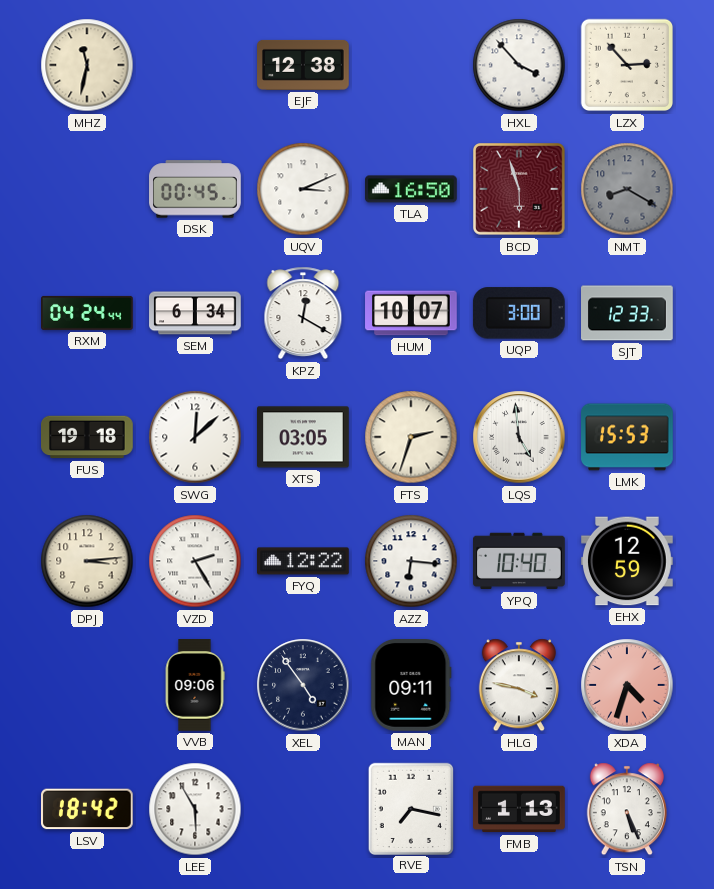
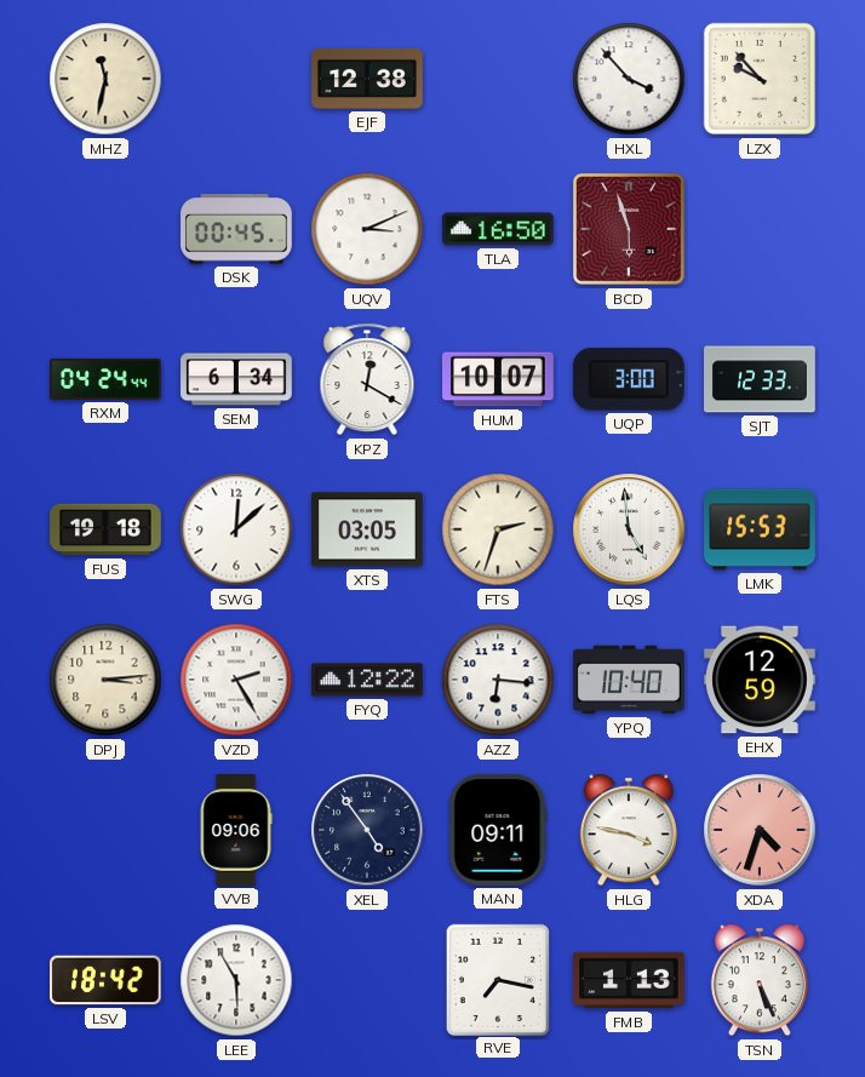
LZX: 2:53 -> 9:53
NMT: 8:20 -> none
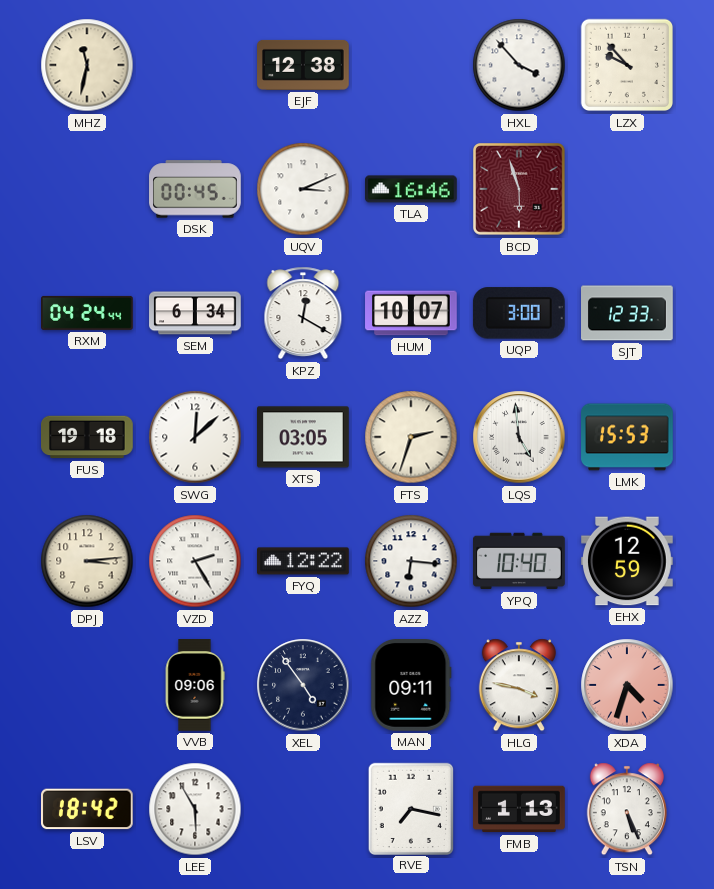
TLA: 16:50 -> 16:46
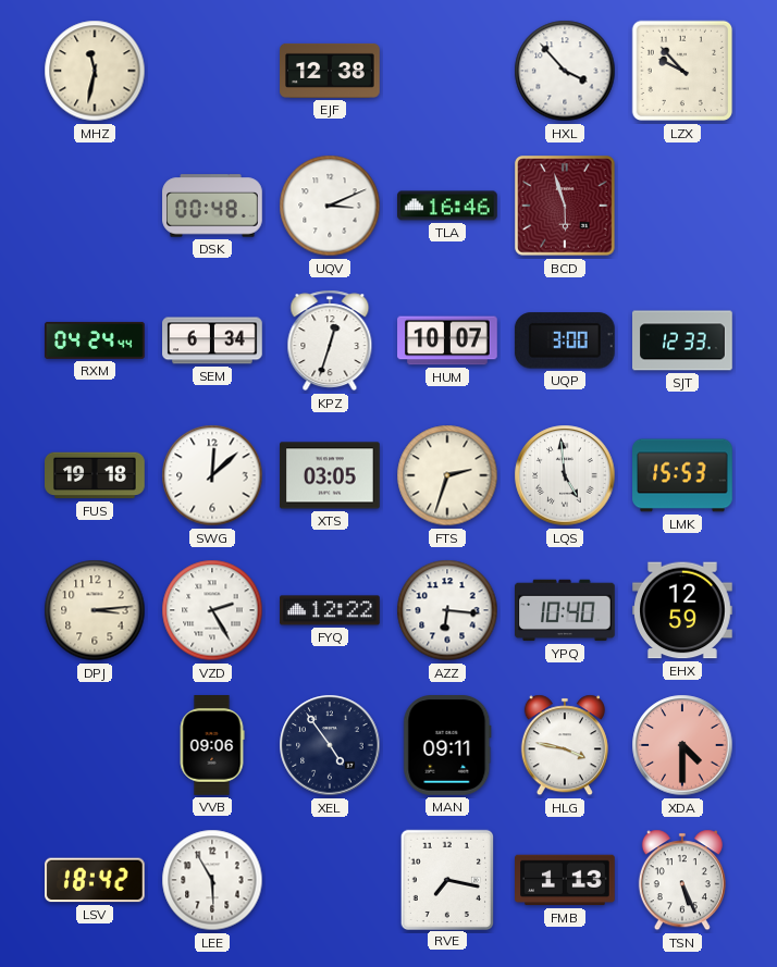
DSK: 00:45 -> 00:48
KPZ: 12:20 -> 12:33
XDA: 4:33 -> 4:30
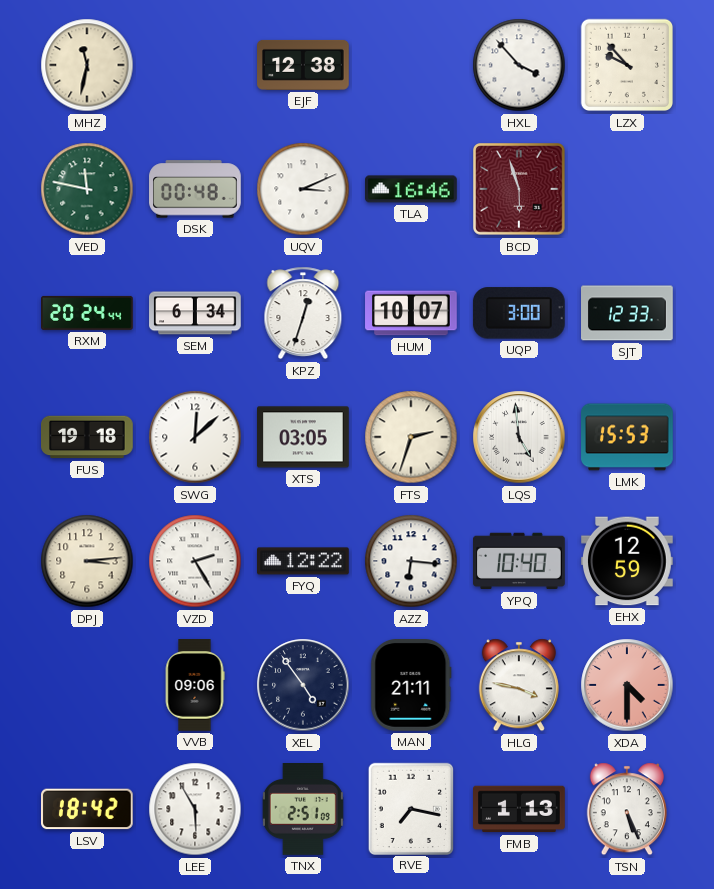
VED: none -> 11:47
RXM: 04:24 -> 20:24
MAN: 09:11 -> 21:11
TNX: none -> 2:51
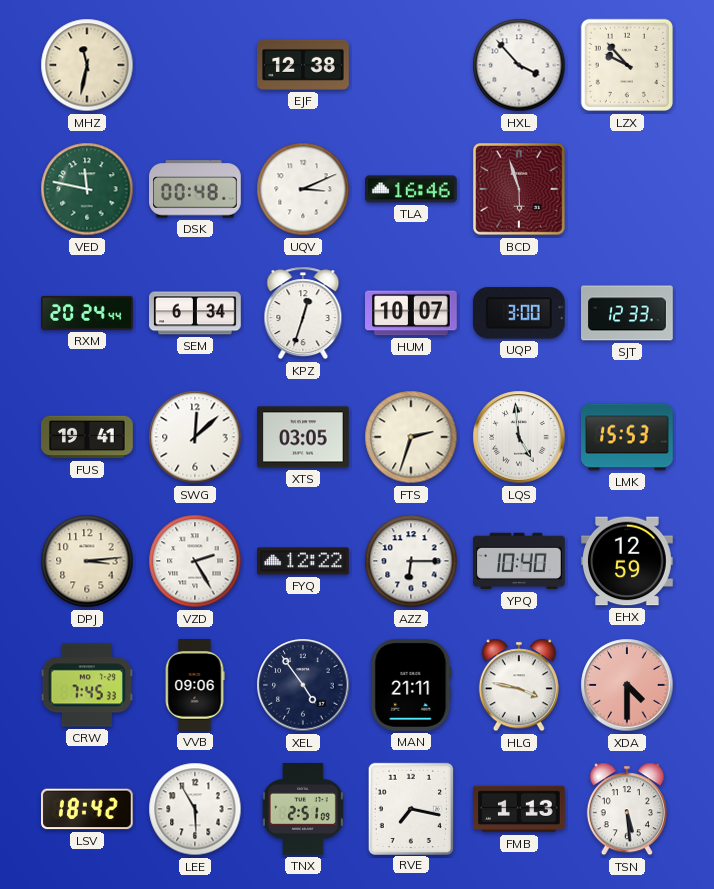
FUS: 19:18 -> 19:41
AZZ: 6:16 -> 6:15
CRW: none -> 7:45
TSN: 5:26 -> 5:29
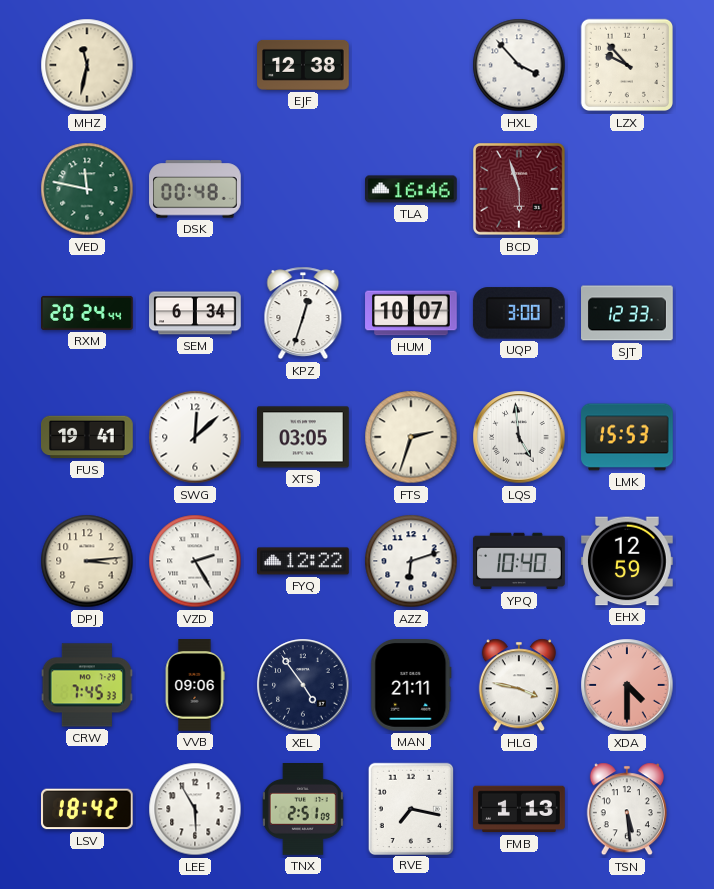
UQV: 3:11 -> none
AZZ: 6:15 -> 6:12
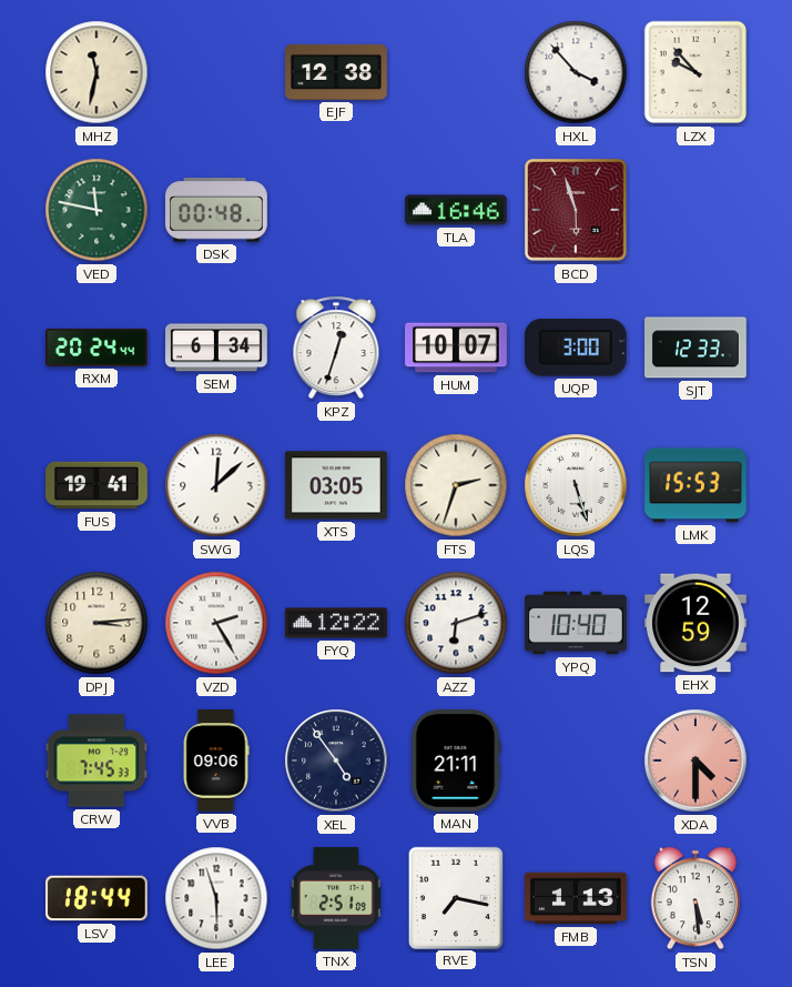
LQS: 4:59 -> 5:27
HLG: 3:47 -> none
LSV: 18:42 -> 18:44
LEE: 5:55 -> 5:57
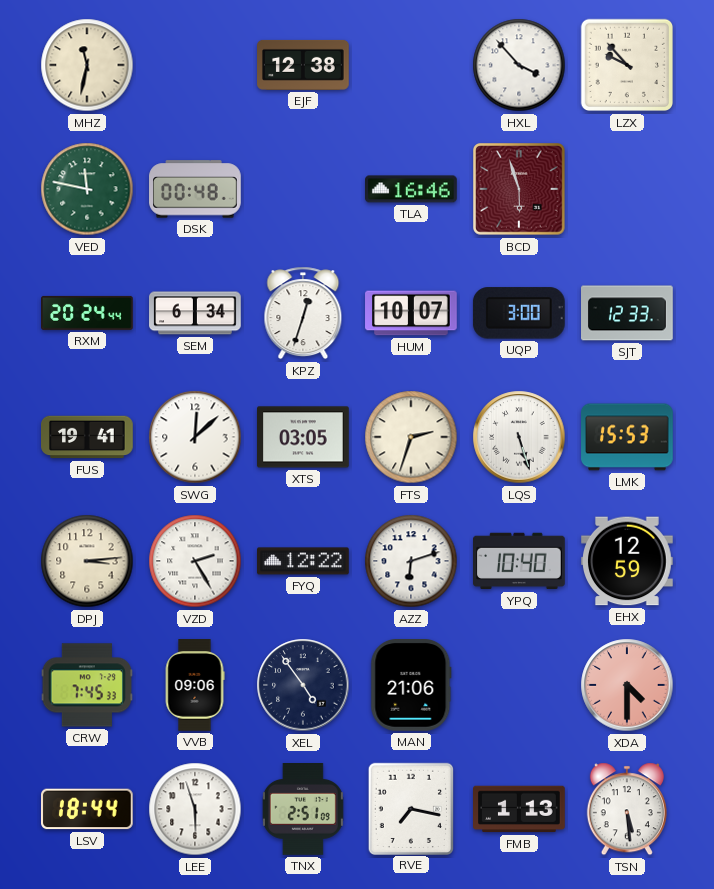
MAN: 21:11 -> 21:06
